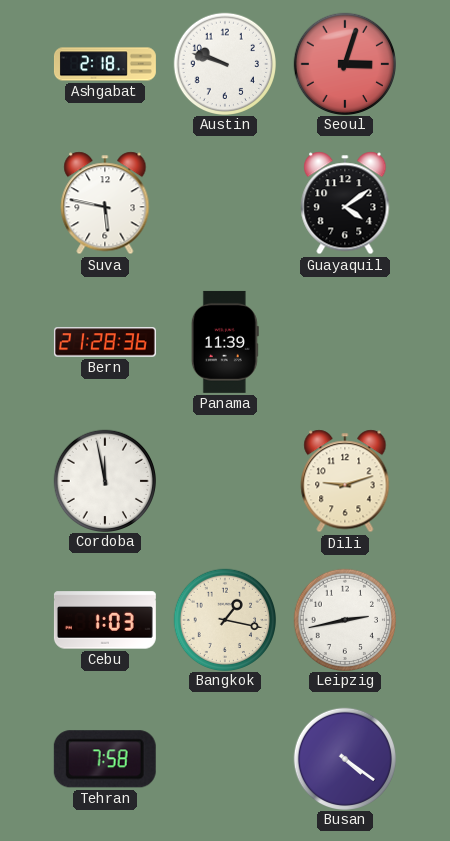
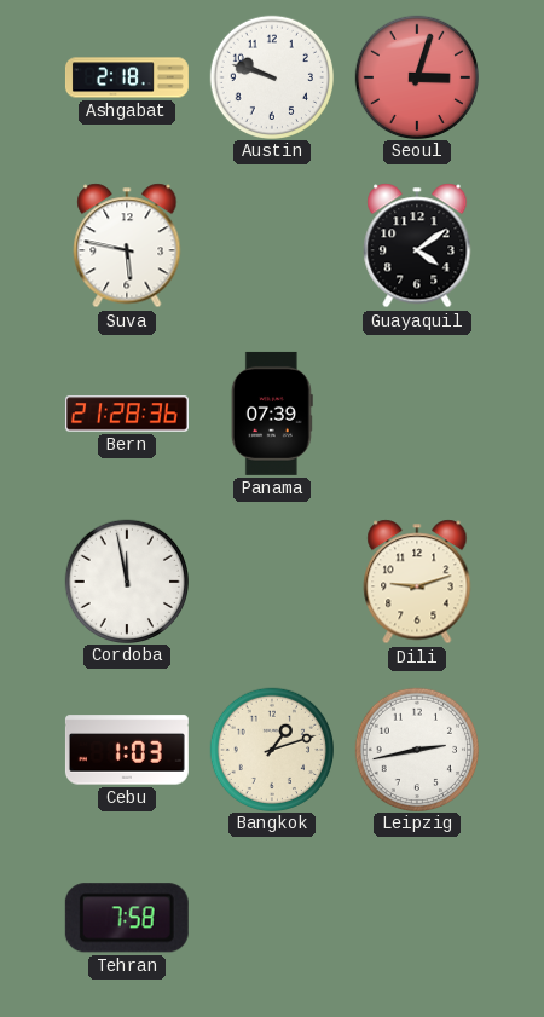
Panama: 11:39 -> 07:39
Bangkok: 1:17 -> 1:12
Busan: 4:21 -> none
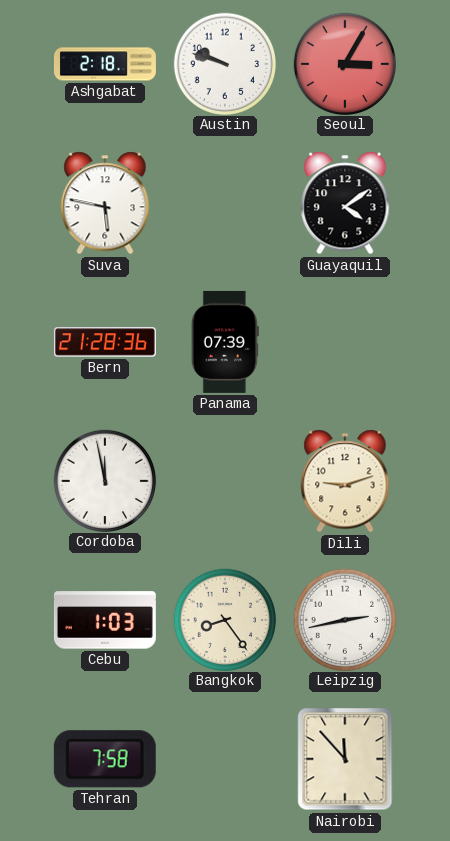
Seoul: 3:03 -> 3:05
Bangkok: 1:12 -> 8:24
Nairobi: none -> 11:53
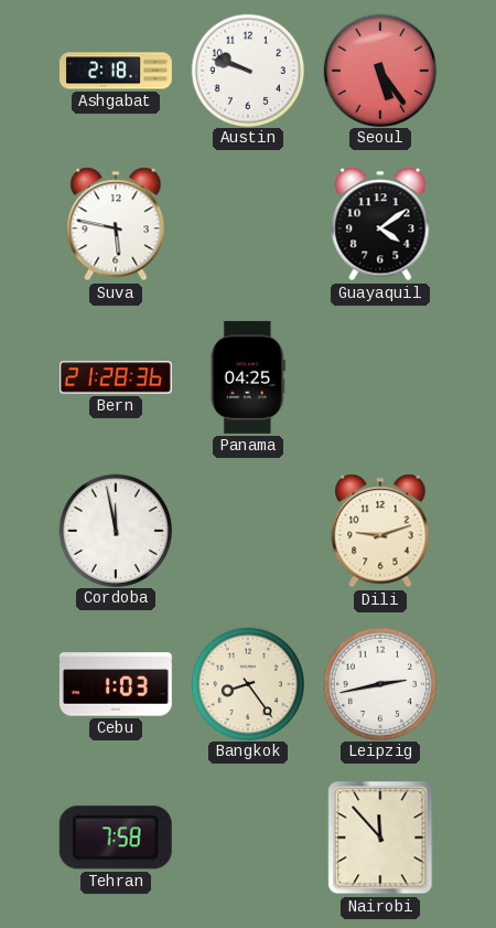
Seoul: 3:05 -> 5:24
Panama: 07:39 -> 04:25
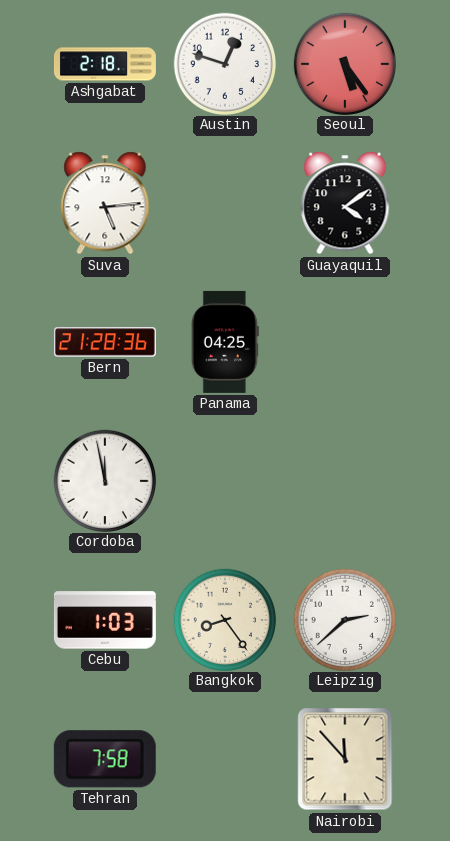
Austin: 9:48 -> 12:48
Suva: 5:47 -> 5:14
Dili: 9:12 -> none
Leipzig: 2:43 -> 2:38
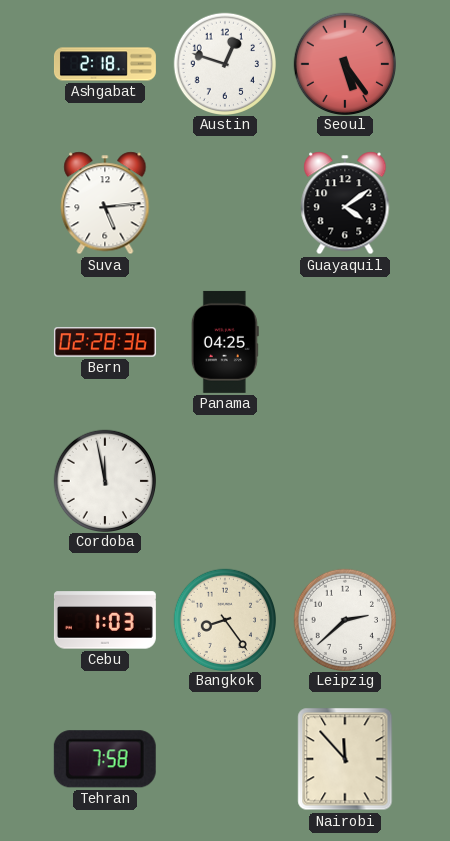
Bern: 21:28 -> 02:28
